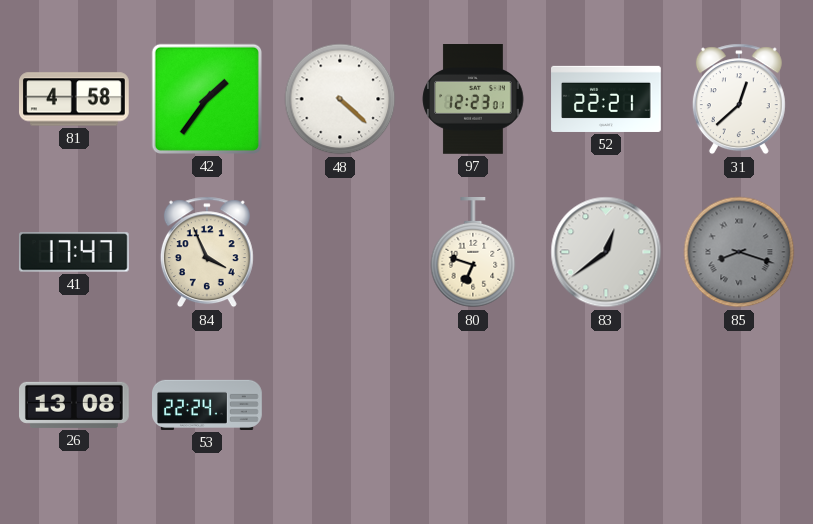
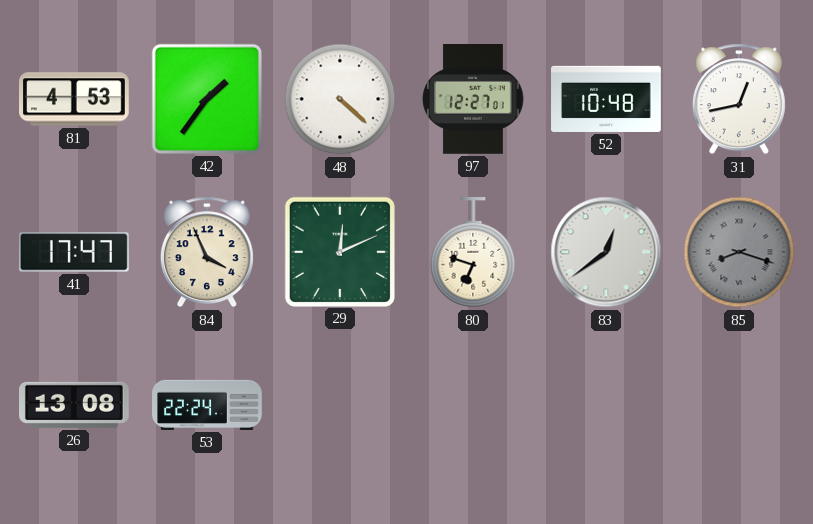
81: 4:58 -> 4:53
97: 12:23 -> 12:27
52: 22:21 -> 10:48
31: 12:38 -> 12:43
29: none -> 12:11
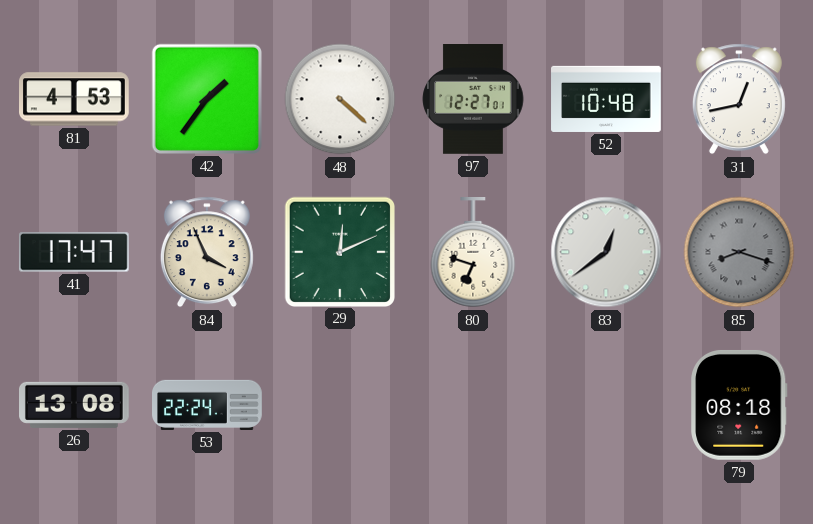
79: none -> 08:18
